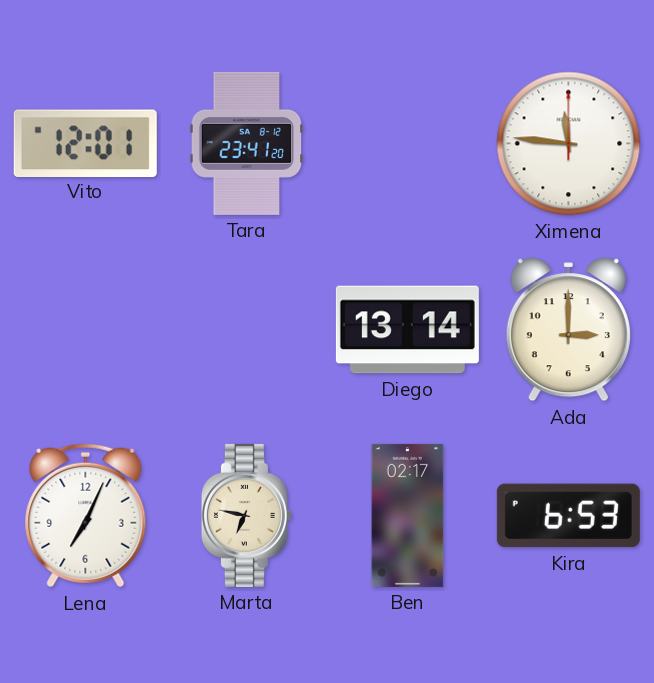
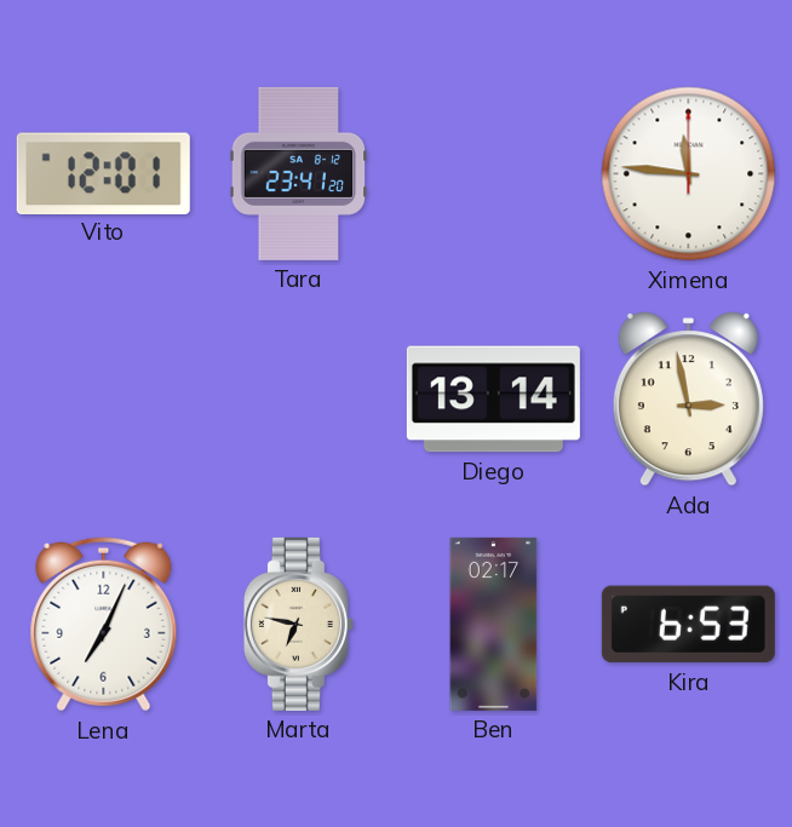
Ada: 3:00 -> 2:58
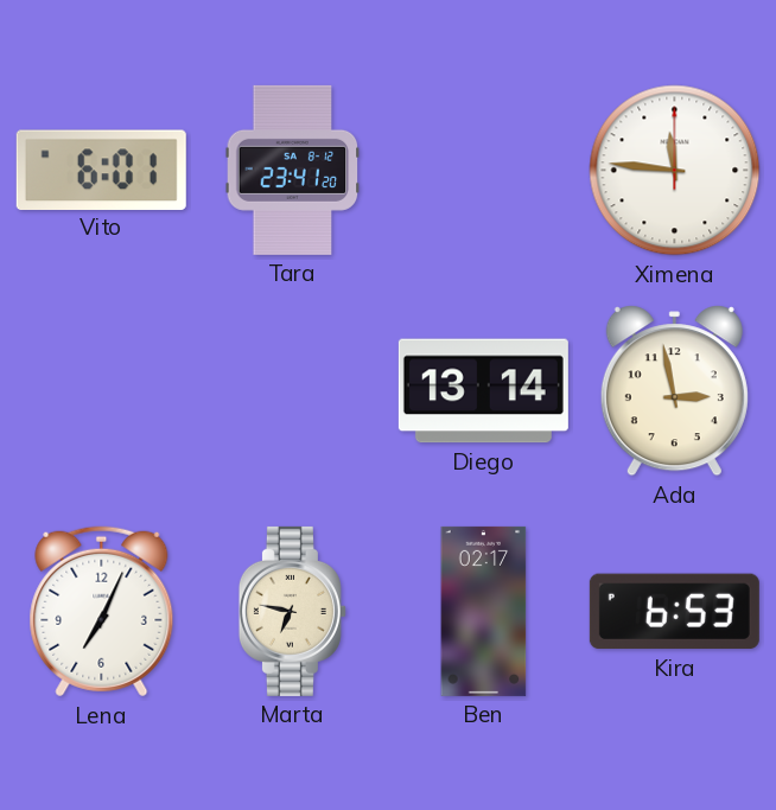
Vito: 12:01 -> 6:01
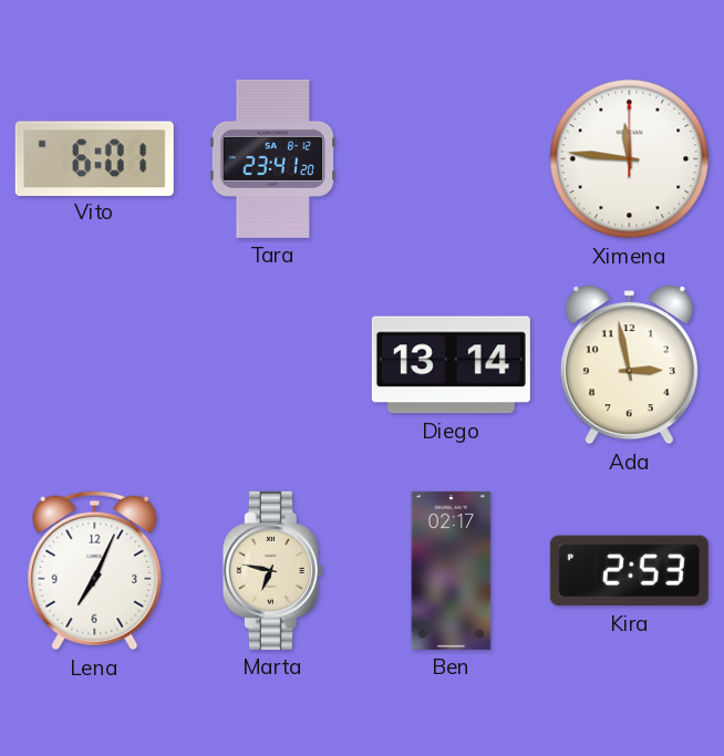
Kira: 6:53 -> 2:53
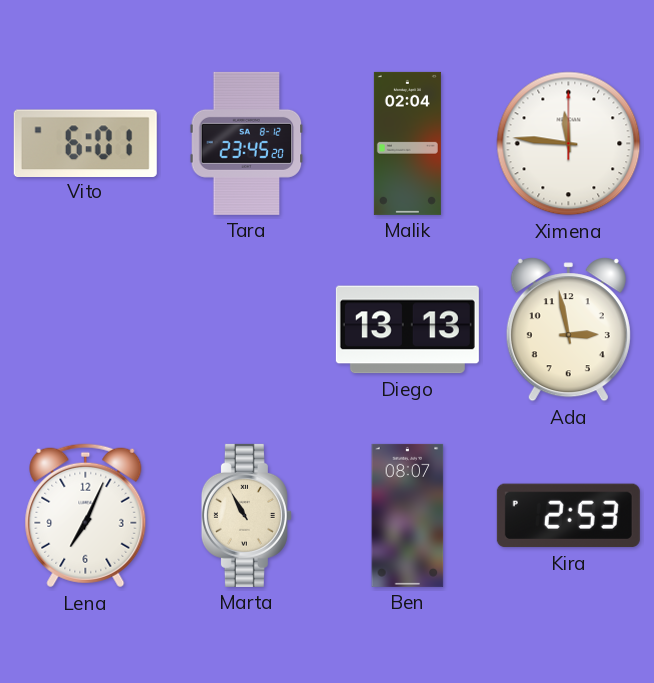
Tara: 23:41 -> 23:45
Malik: none -> 02:04
Diego: 13:14 -> 13:13
Marta: 6:47 -> 10:55
Ben: 02:17 -> 08:07
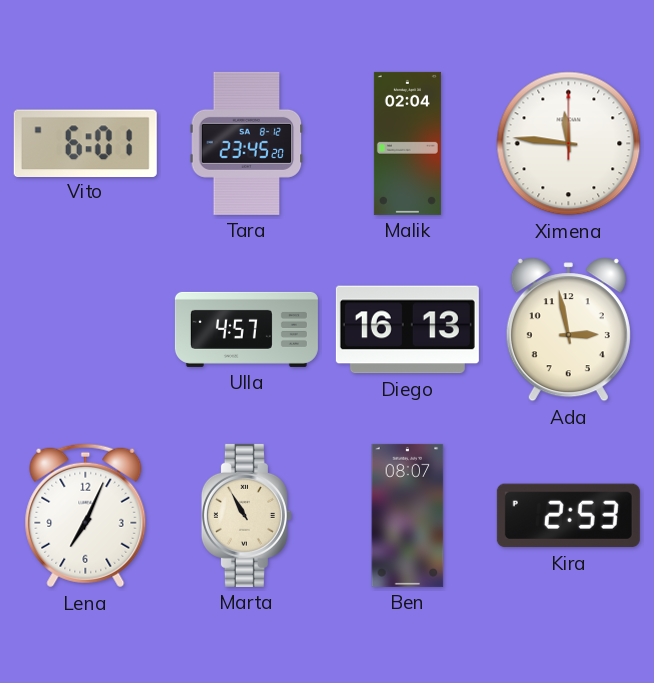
Ulla: none -> 4:57
Diego: 13:13 -> 16:13
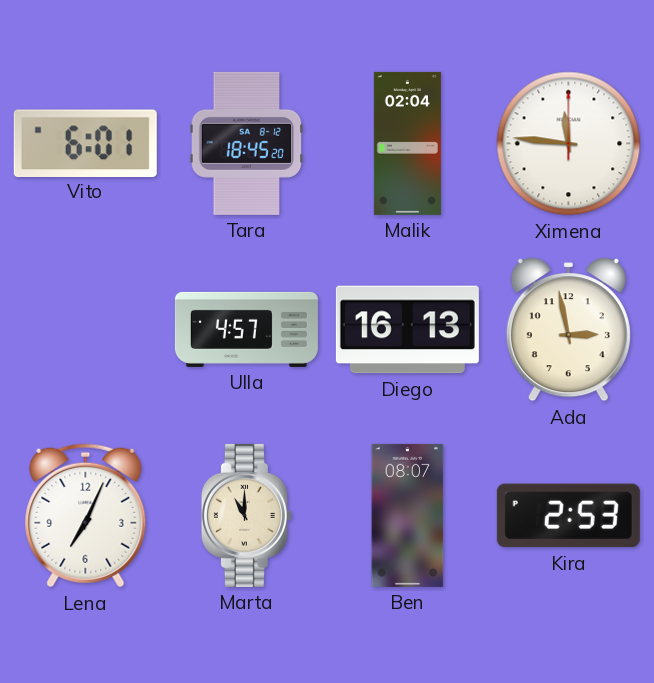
Tara: 23:45 -> 18:45
Marta: 10:55 -> 11:00
